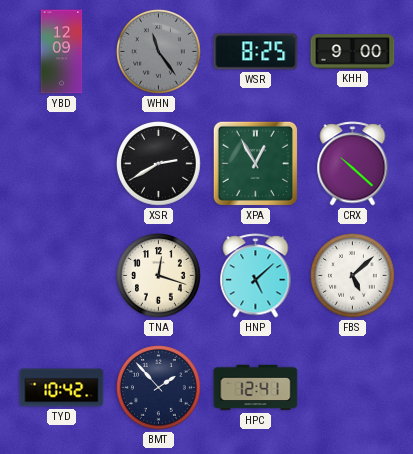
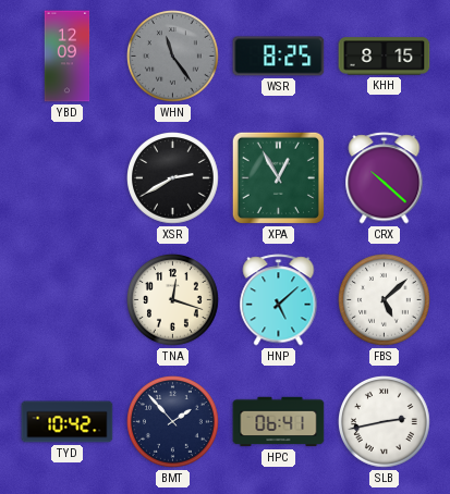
KHH: 9:00 -> 8:15
HPC: 12:41 -> 06:41
SLB: none -> 2:43
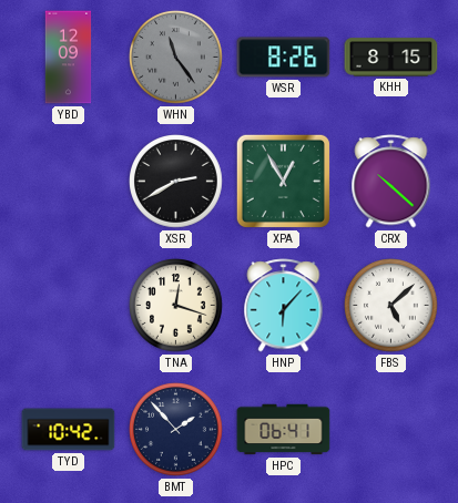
WSR: 8:25 -> 8:26
HNP: 5:08 -> 6:07
SLB: 2:43 -> none
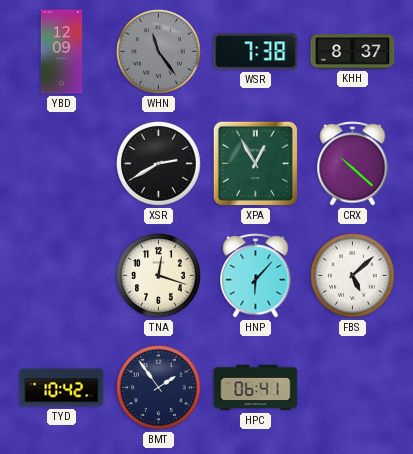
WSR: 8:26 -> 7:38
KHH: 8:15 -> 8:37
BMT: 1:53 -> 1:54
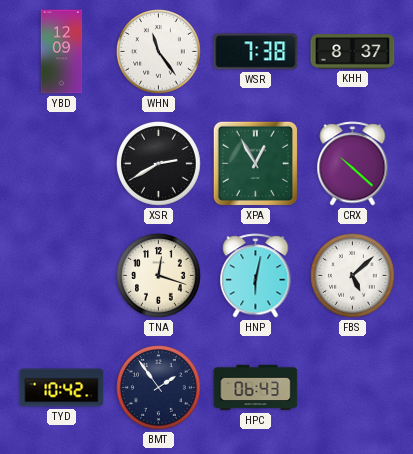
WHN dial: grey -> white
HNP: 6:07 -> 6:02
HPC: 06:41 -> 06:43
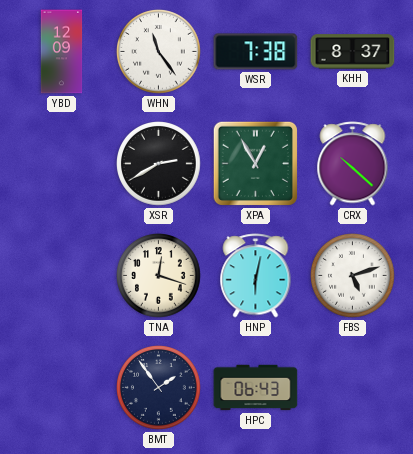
FBS: 5:08 -> 5:12
TYD: 10:42 -> none
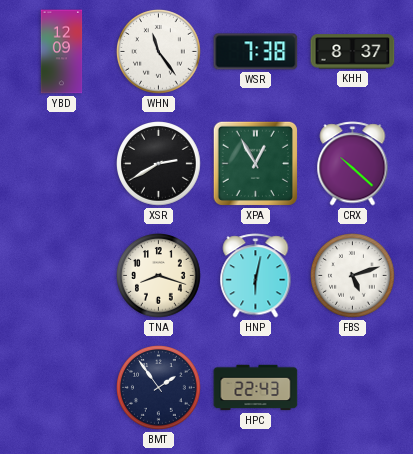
TNA: 12:18 -> 8:18
HPC: 06:43 -> 22:43
